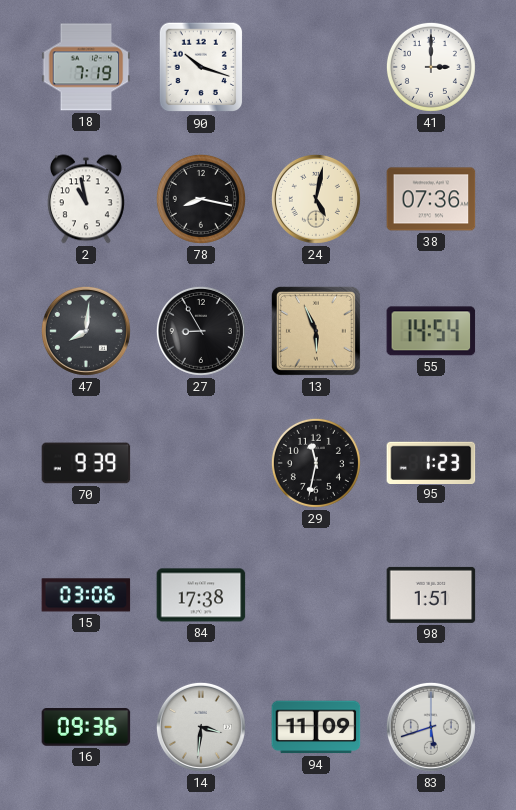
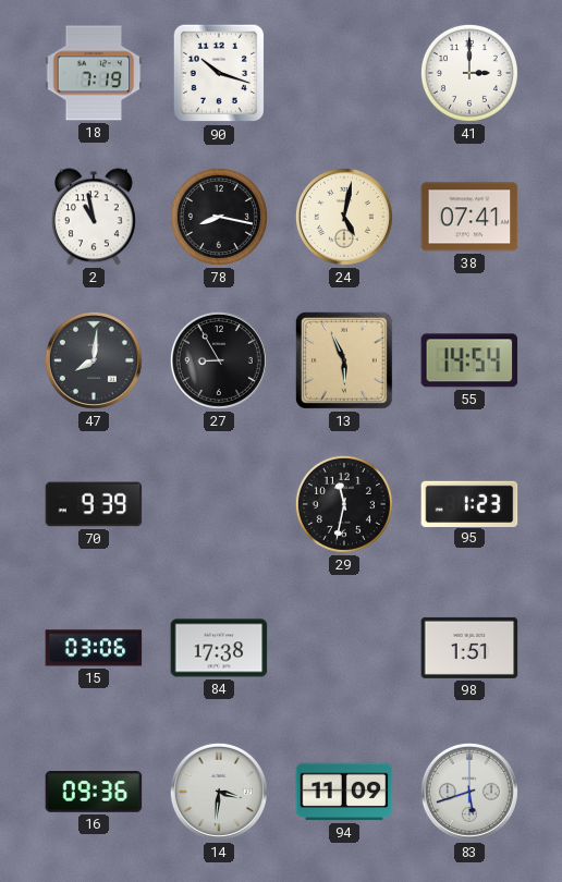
38: 07:36 -> 07:41
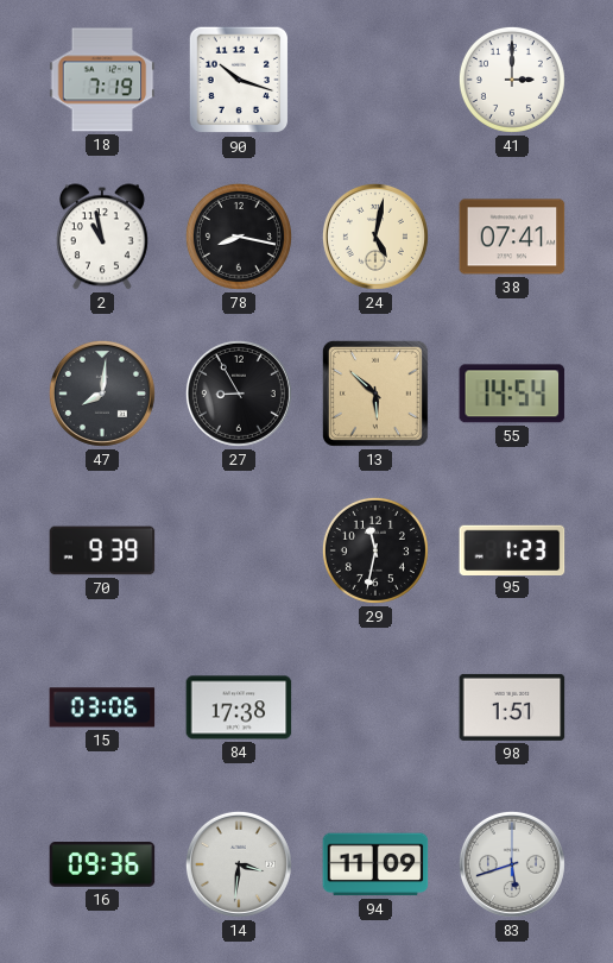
13: 5:56 -> 5:52
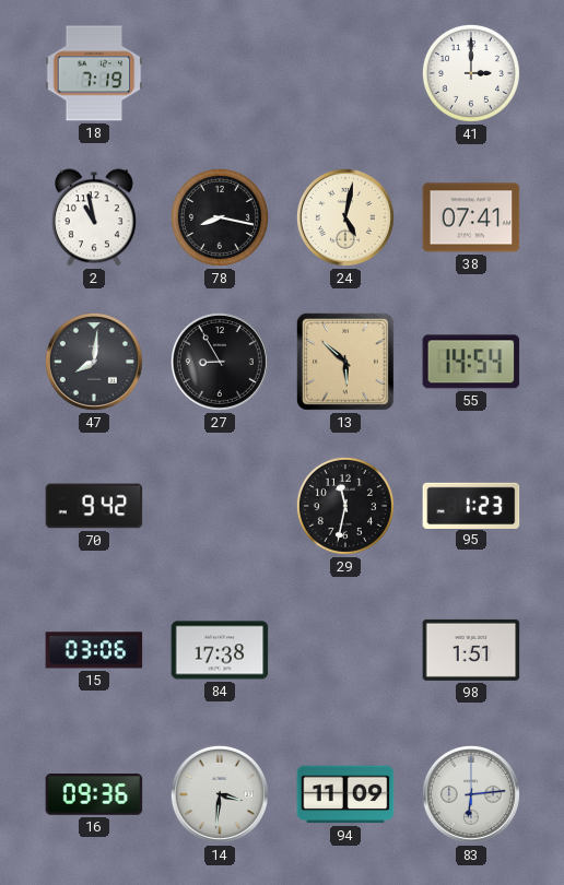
90: 10:18 -> none
70: 9:39 -> 9:42
83: 5:42 -> 6:14
